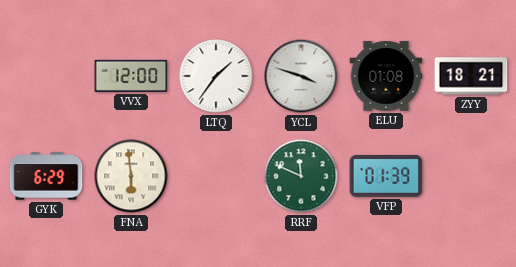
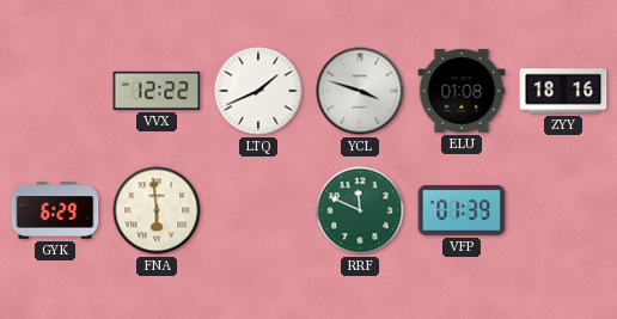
VVX: 12:00 -> 12:22
LTQ: 1:36 -> 1:41
ZYY: 18:21 -> 18:16
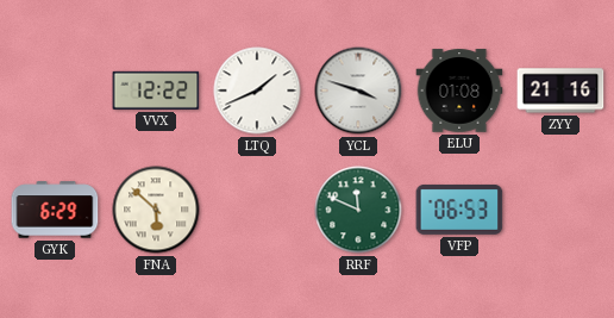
ZYY: 18:16 -> 21:16
FNA: 5:59 -> 5:52
VFP: 01:39 -> 06:53
